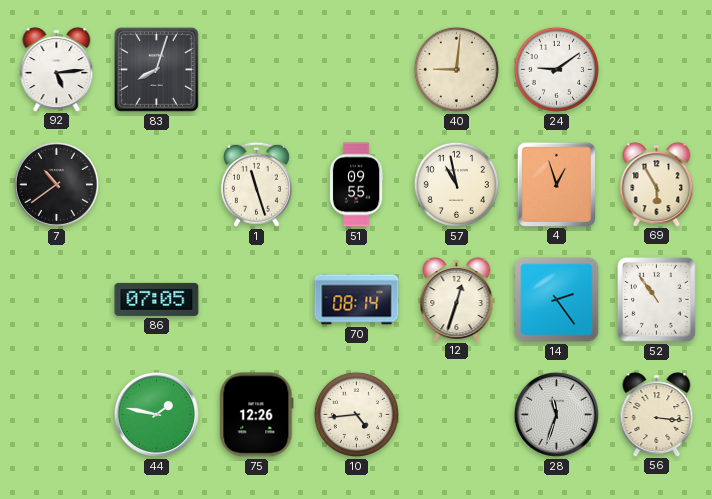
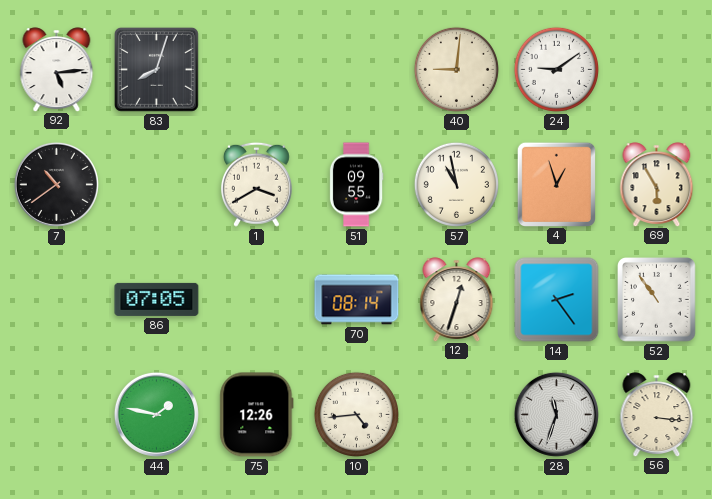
1: 11:27 -> 3:40
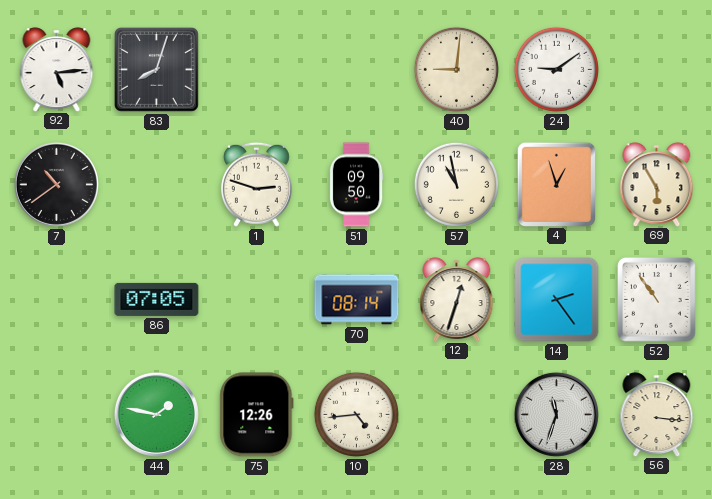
1: 3:40 -> 2:48
51: 09:55 -> 09:50
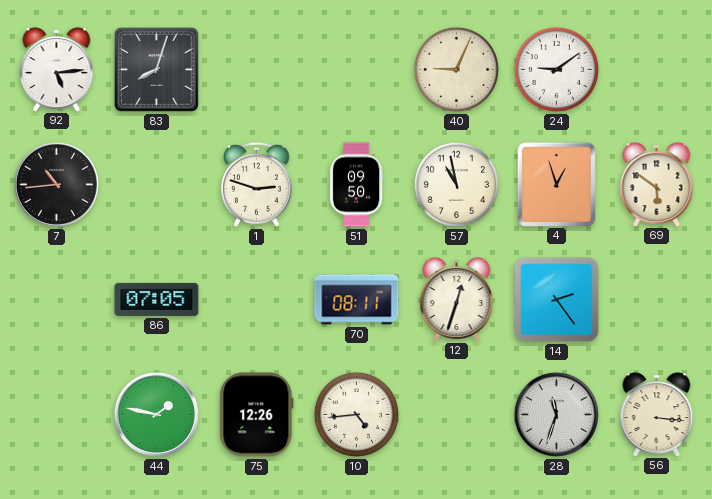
40: 9:01 -> 9:04
7: 10:39 -> 10:44
69: 5:55 -> 5:51
70: 08:14 -> 08:11
52: 10:54 -> none
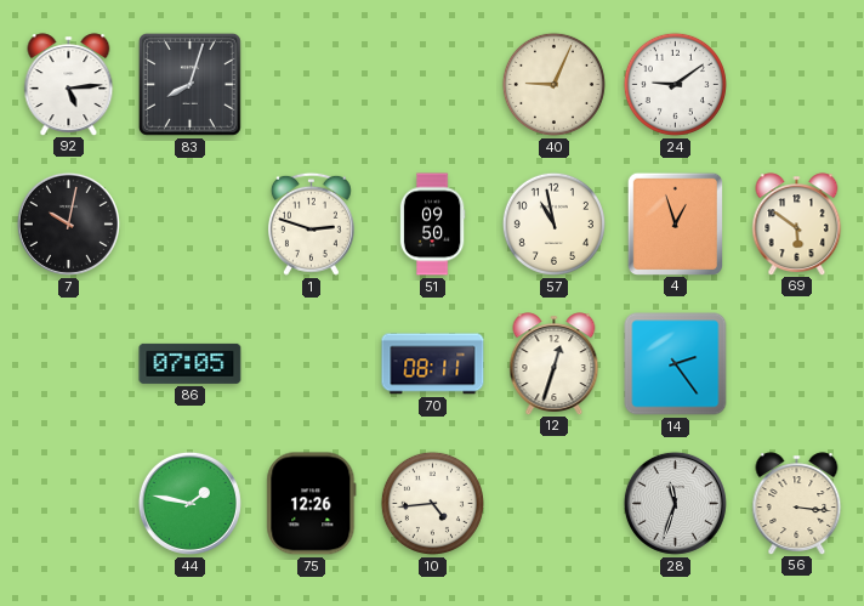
7: 10:44 -> 10:02
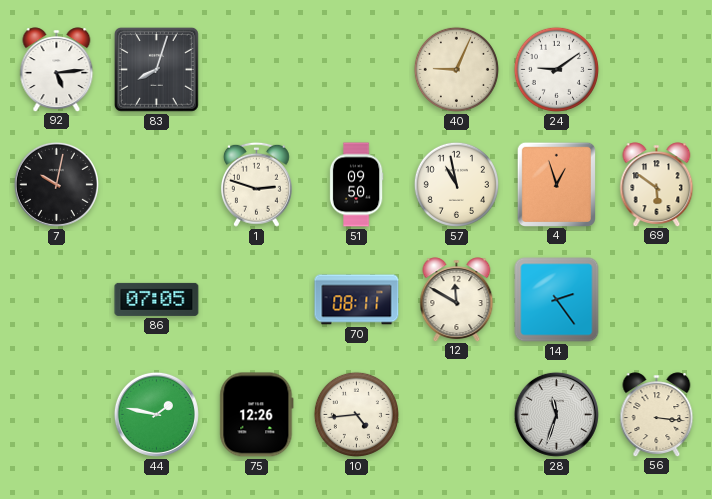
12: 12:33 -> 11:50
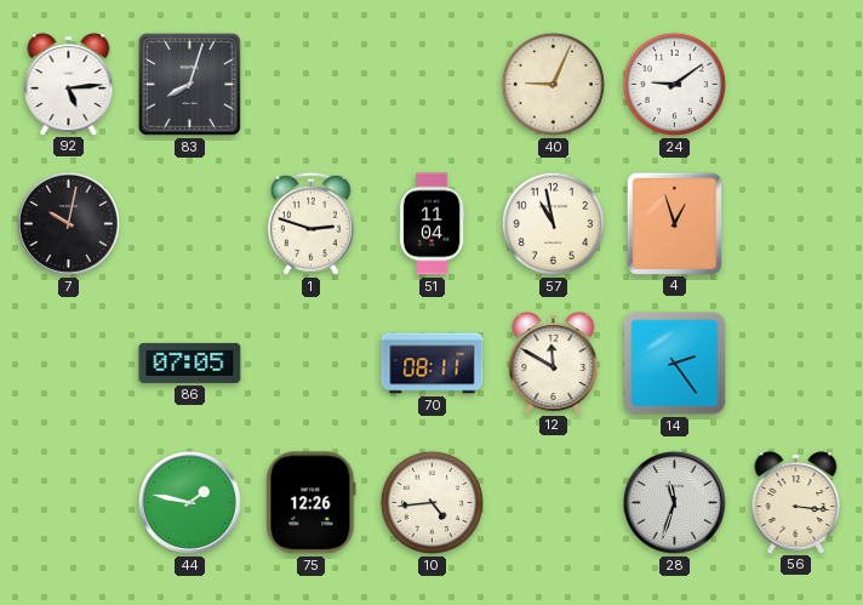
51: 09:50 -> 11:04
69: 5:51 -> none
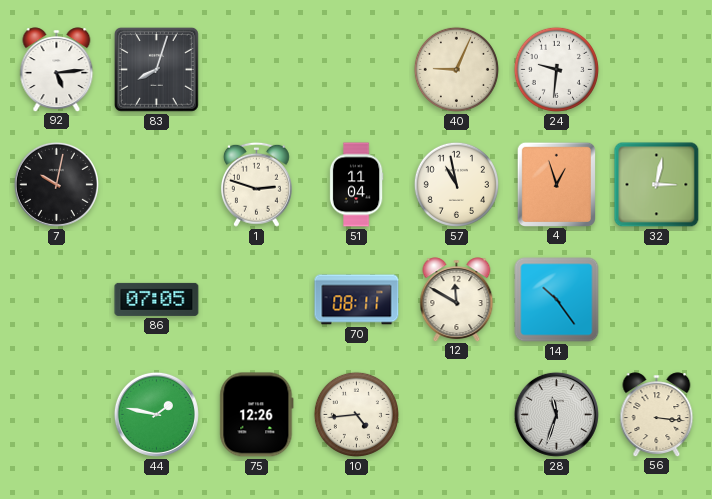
24: 9:09 -> 9:31
32: none -> 3:02
14: 2:24 -> 10:24
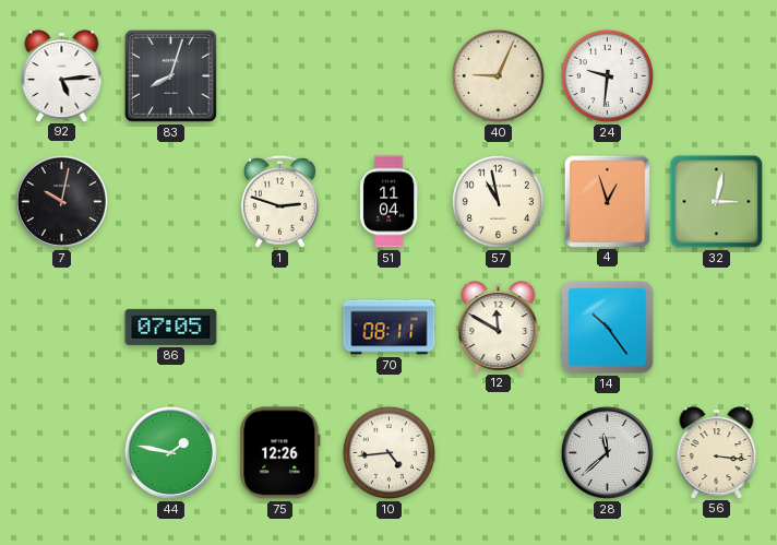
28: 11:33 -> 11:38
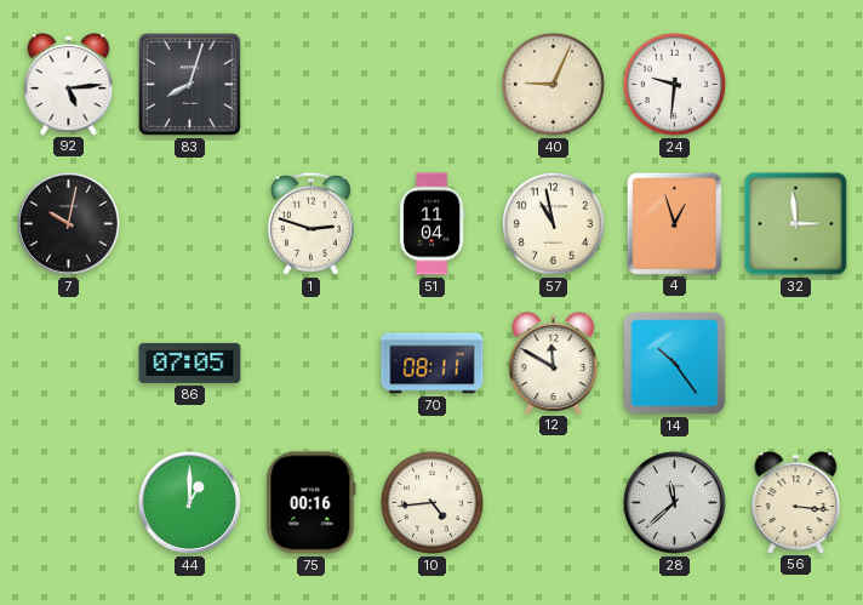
32: 3:02 -> 2:59
44: 1:47 -> 1:00
75: 12:26 -> 00:16
